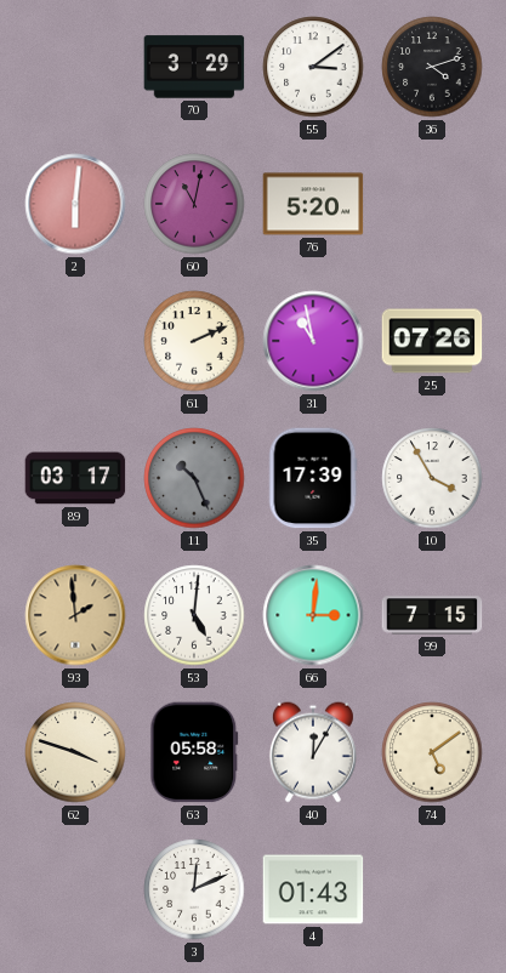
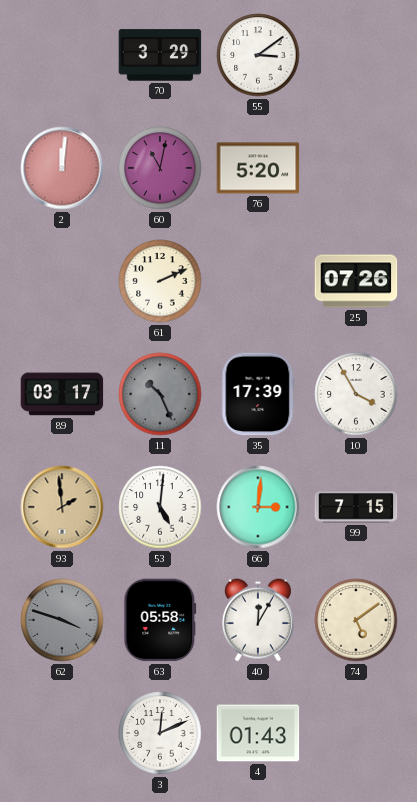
36: 4:12 -> none
2: 6:01 -> 12:01
31: 10:58 -> none
62 dial: cream -> grey
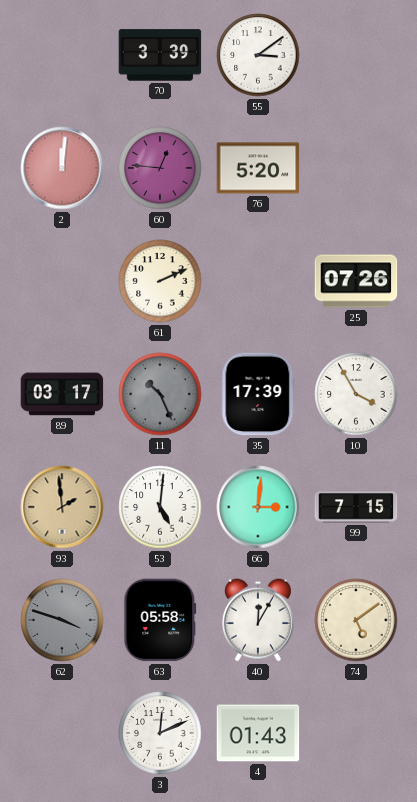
70: 3:29 -> 3:39
60: 11:02 -> 12:46
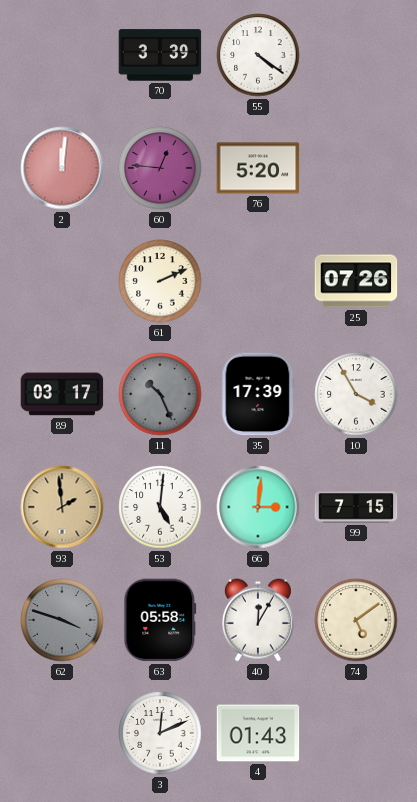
55: 3:09 -> 4:21
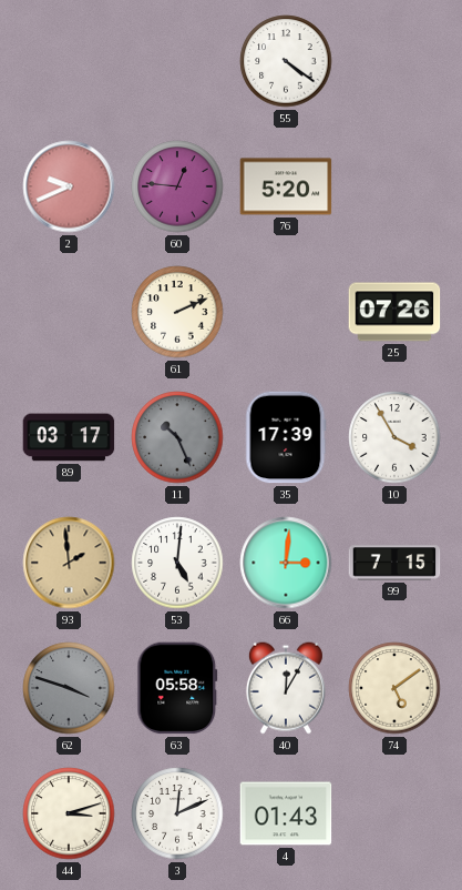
70: 3:39 -> none
2: 12:01 -> 9:41
44: none -> 3:12
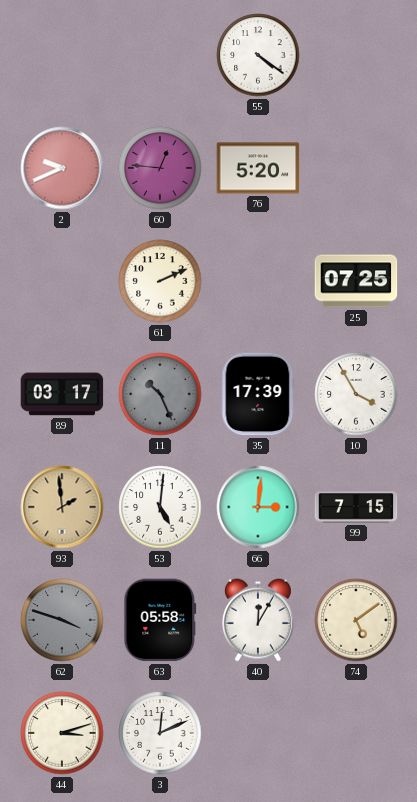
25: 07:26 -> 07:25
4: 01:43 -> none
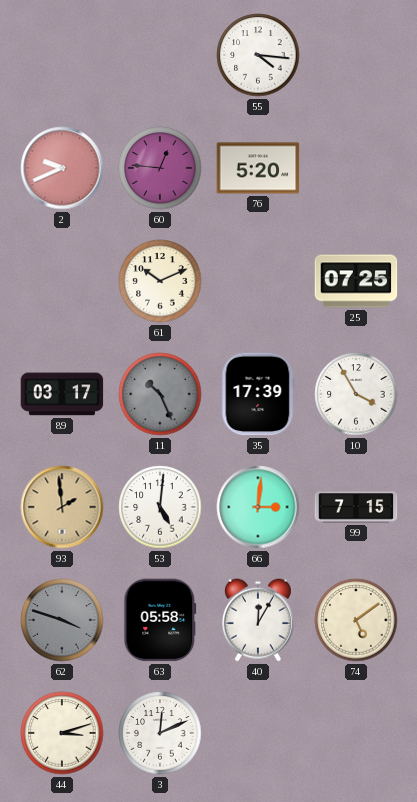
55: 4:21 -> 4:16
61: 2:11 -> 10:11
